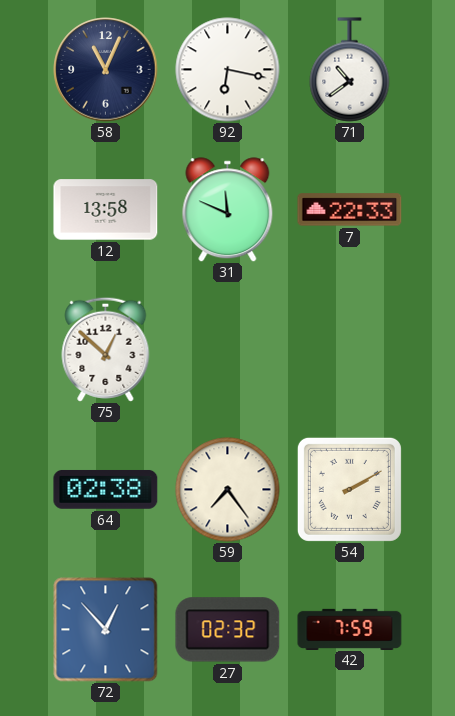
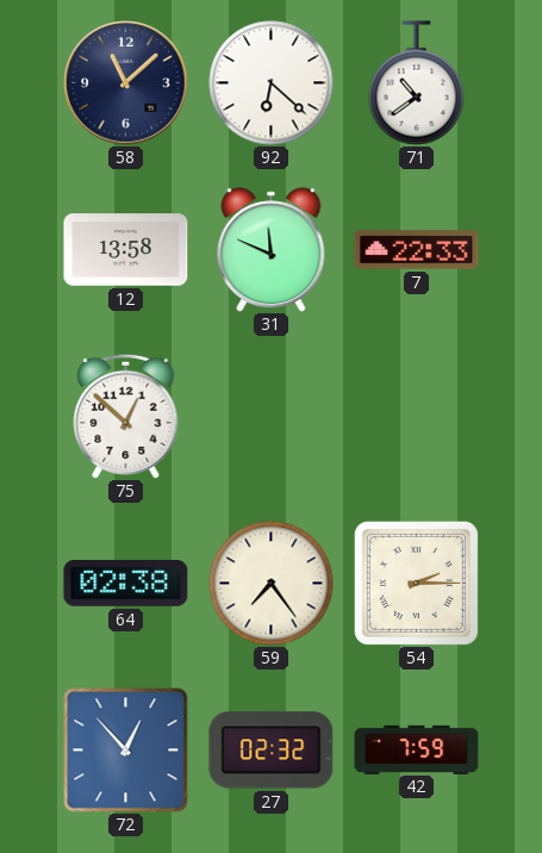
58: 11:04 -> 11:08
92: 6:17 -> 6:22
54: 2:10 -> 2:15
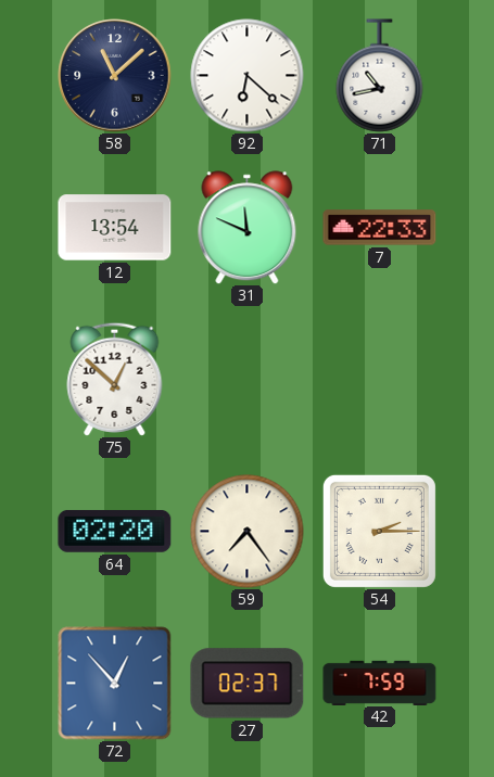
71: 10:39 -> 10:43
12: 13:58 -> 13:54
64: 02:38 -> 02:20
27: 02:32 -> 02:37
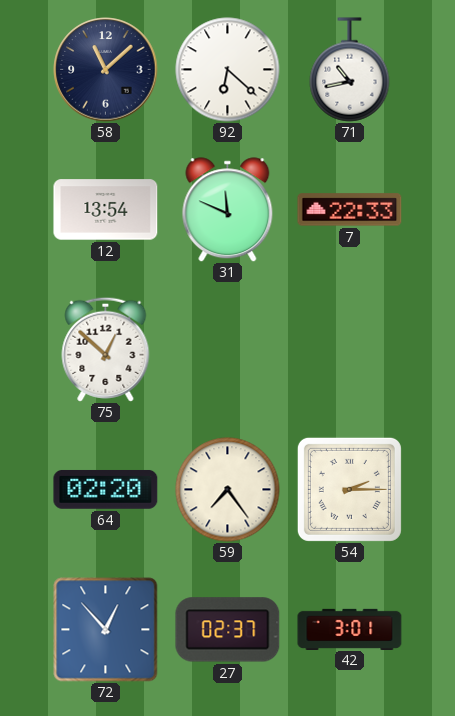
42: 7:59 -> 3:01
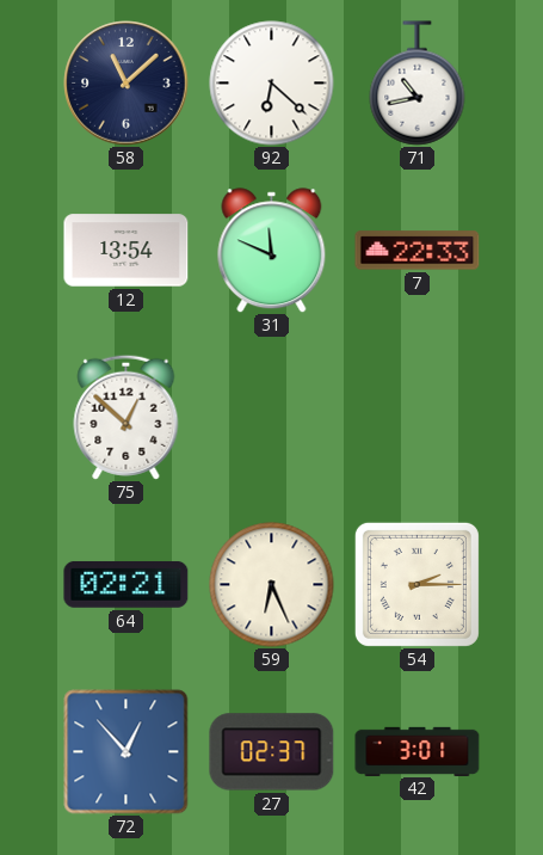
64: 02:20 -> 02:21
59: 7:24 -> 6:26
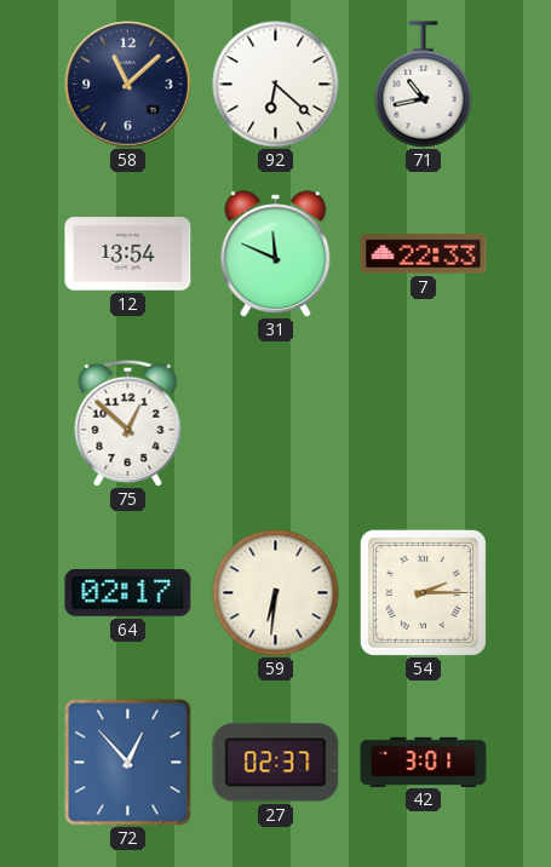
64: 02:21 -> 02:17
59: 6:26 -> 6:31
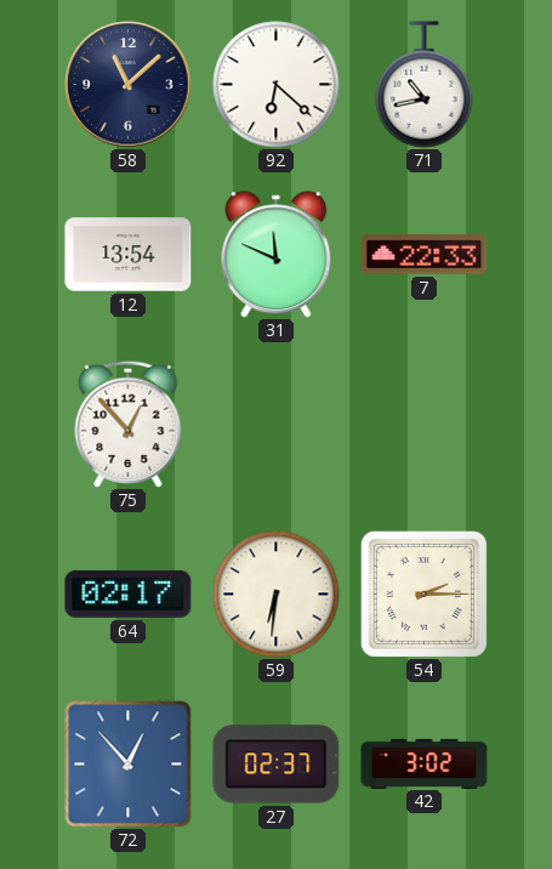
75: 12:52 -> 12:53
42: 3:01 -> 3:02
